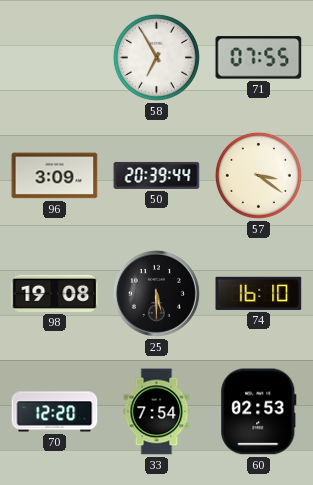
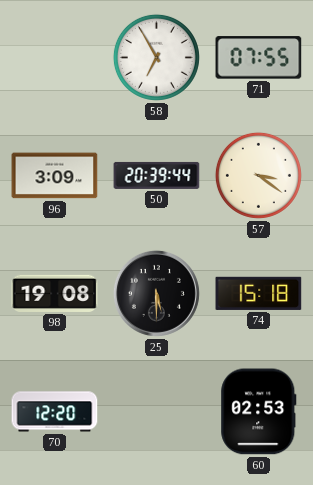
74: 16:10 -> 15:18
33: 7:54 -> none
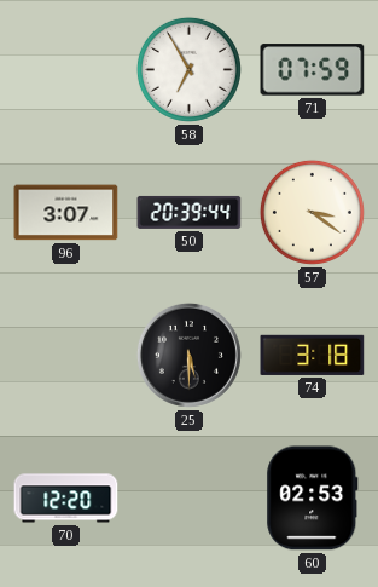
71: 07:55 -> 07:59
96: 3:09 -> 3:07
98: 19:08 -> none
74: 15:18 -> 3:18
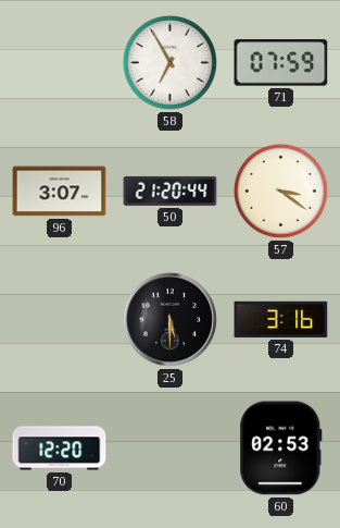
50: 20:39 -> 21:20
74: 3:18 -> 3:16
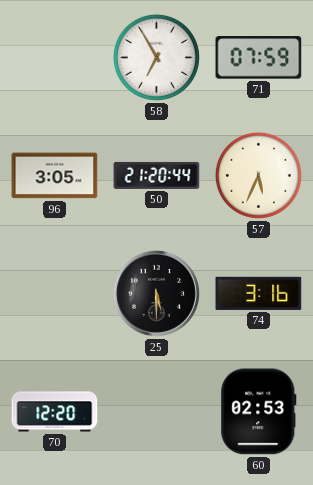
96: 3:07 -> 3:05
57: 3:21 -> 5:34
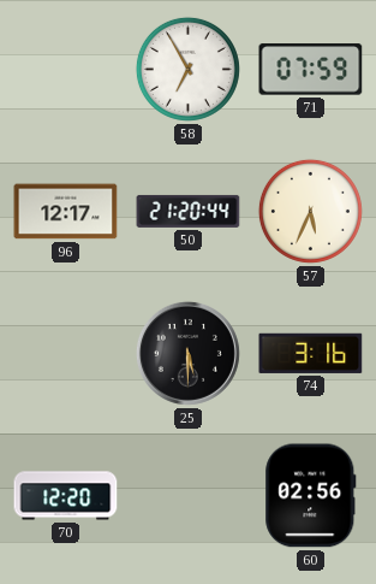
96: 3:05 -> 12:17
60: 02:53 -> 02:56
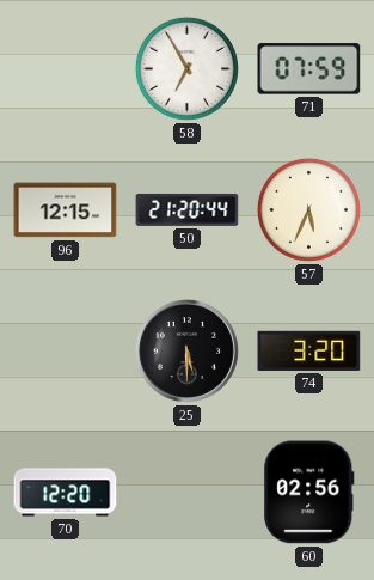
96: 12:17 -> 12:15
74: 3:16 -> 3:20
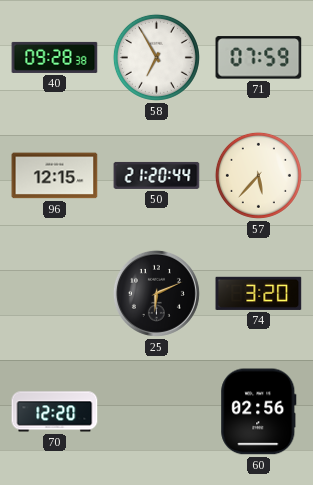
40: none -> 09:28
57: 5:34 -> 5:37
25: 5:30 -> 6:11
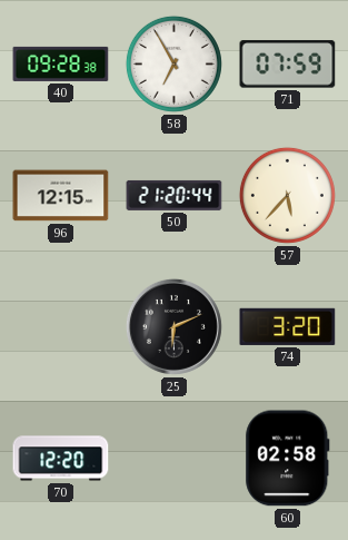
60: 02:56 -> 02:58
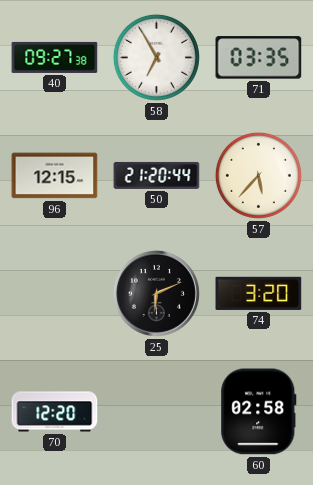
40: 09:28 -> 09:27
71: 07:59 -> 03:35
